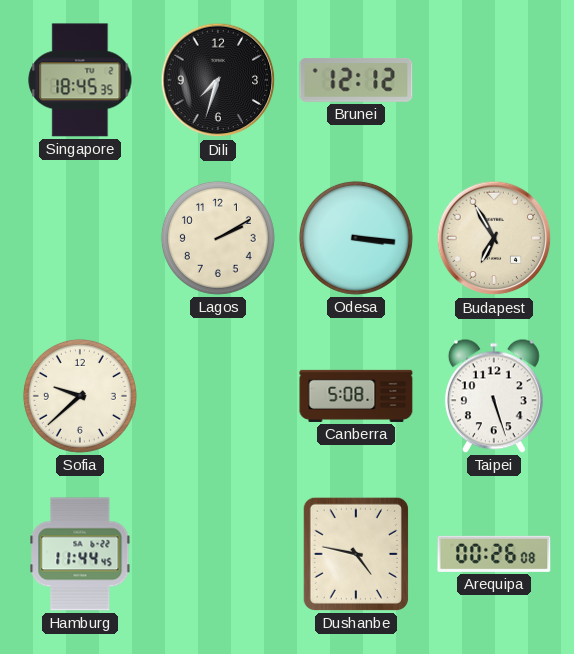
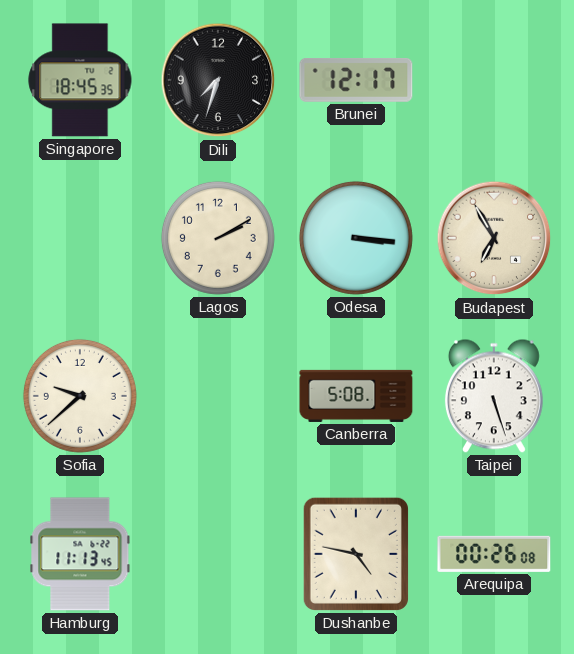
Brunei: 12:12 -> 12:17
Hamburg: 11:44 -> 11:13
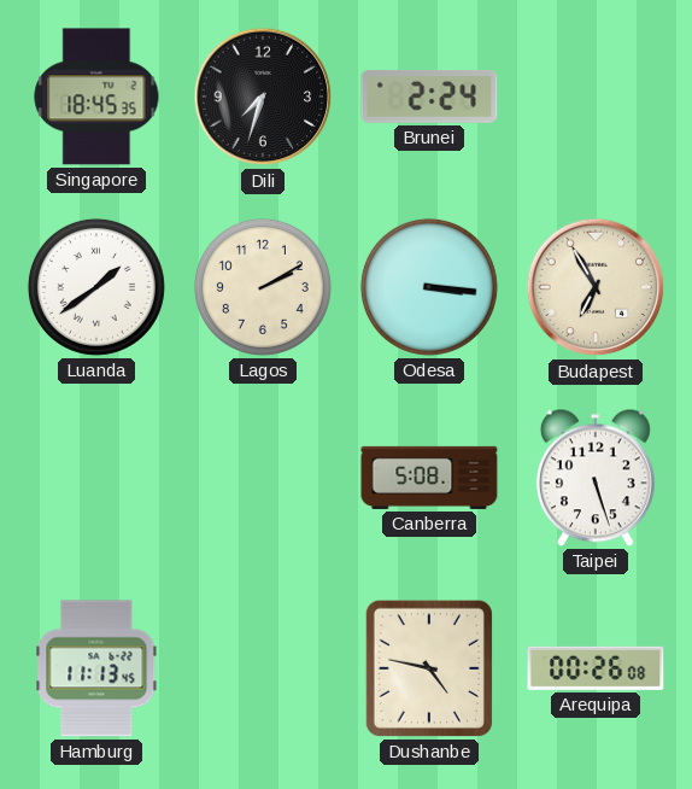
Brunei: 12:17 -> 2:24
Luanda: none -> 1:39
Sofia: 9:38 -> none
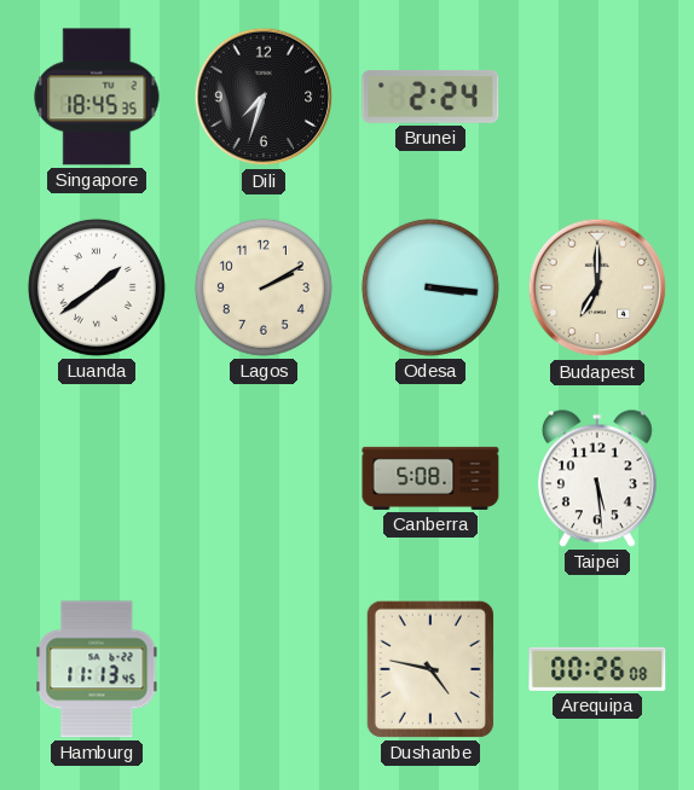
Budapest: 6:55 -> 7:00
Taipei: 5:27 -> 5:29
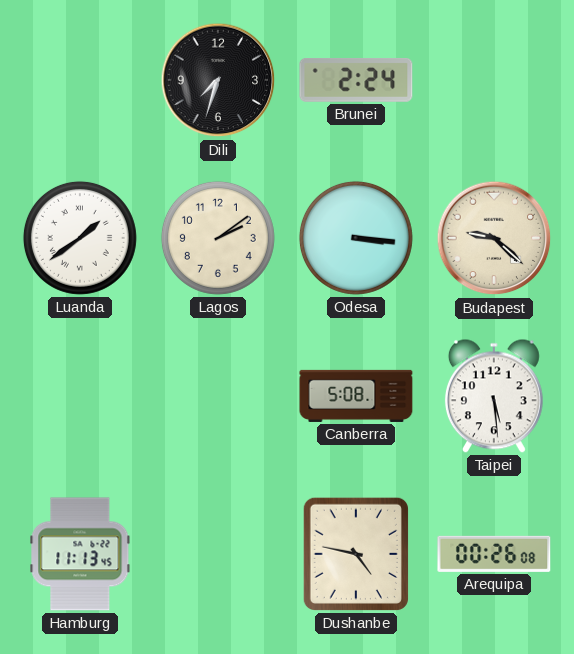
Singapore: 18:45 -> none
Lagos: 2:10 -> 2:09
Budapest: 7:00 -> 9:22
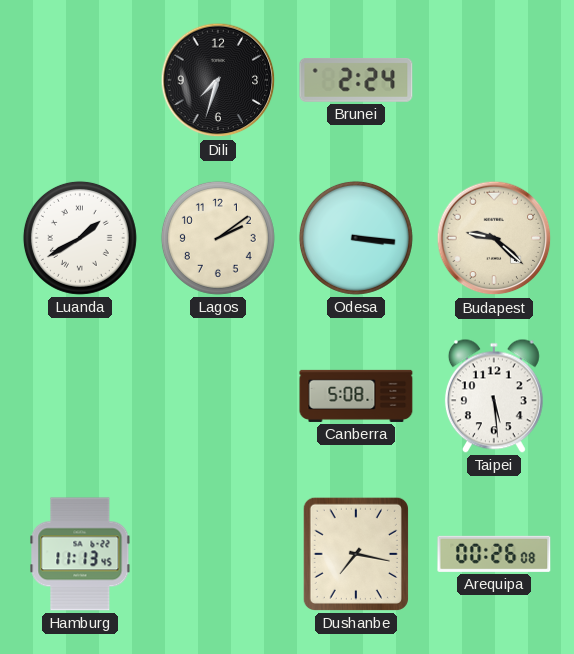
Luanda: 1:39 -> 1:40
Dushanbe: 4:47 -> 7:17
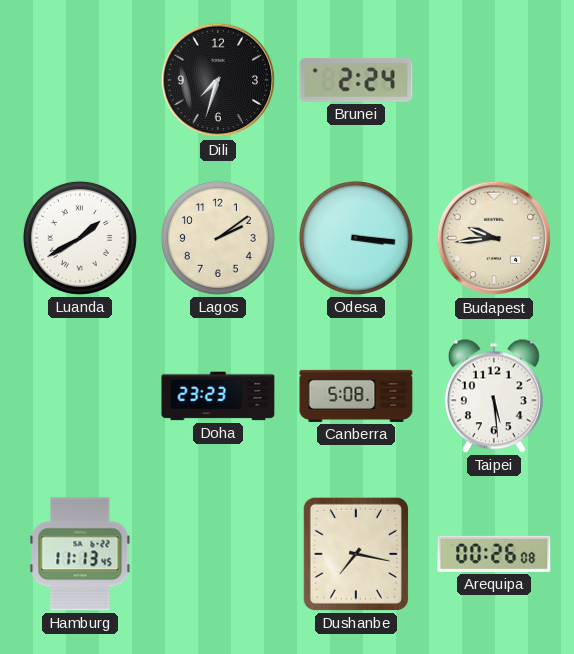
Budapest: 9:22 -> 9:44
Doha: none -> 23:23
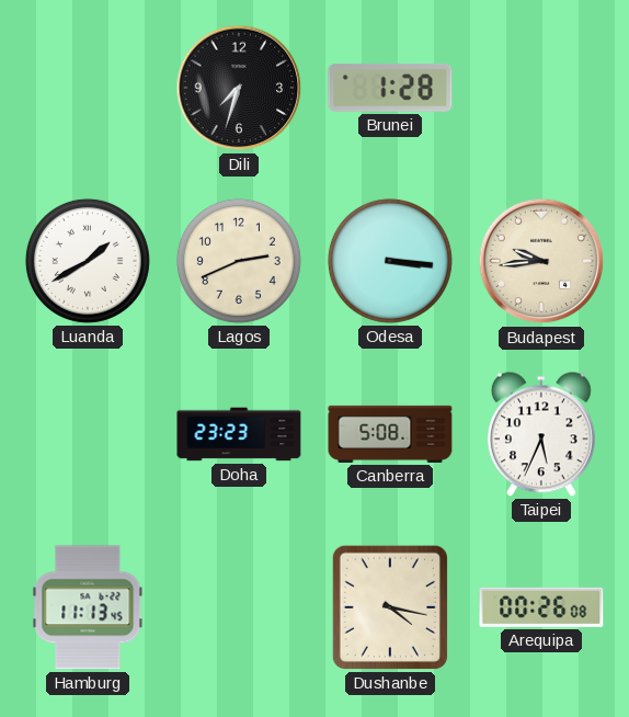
Brunei: 2:24 -> 1:28
Lagos: 2:09 -> 2:41
Taipei: 5:29 -> 5:34
Dushanbe: 7:17 -> 4:17
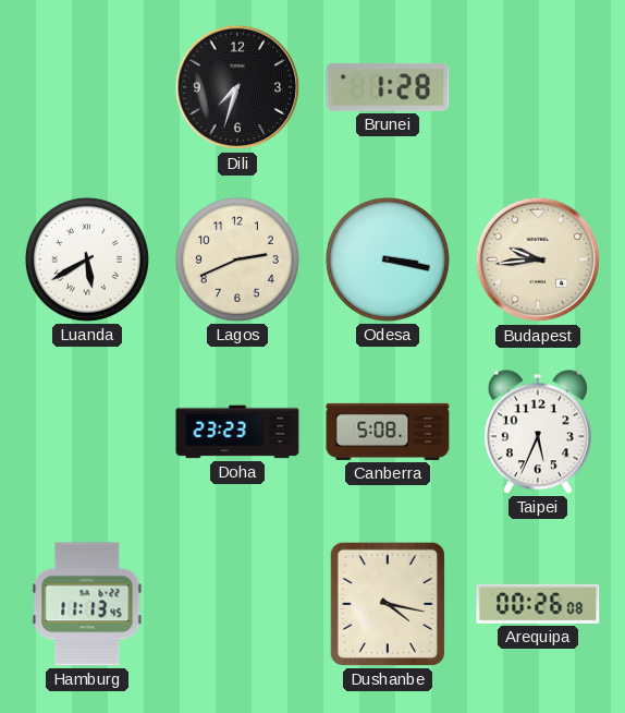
Luanda: 1:40 -> 5:40
Odesa: 3:16 -> 3:17
